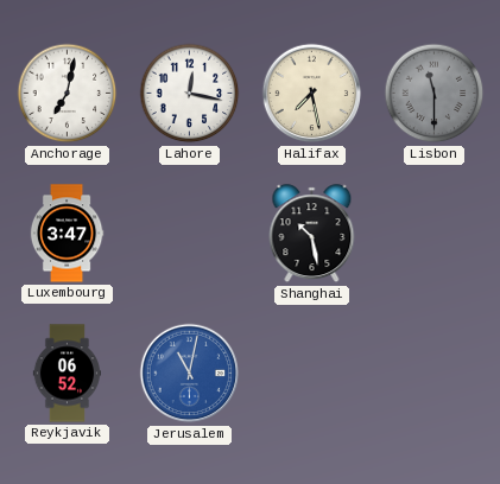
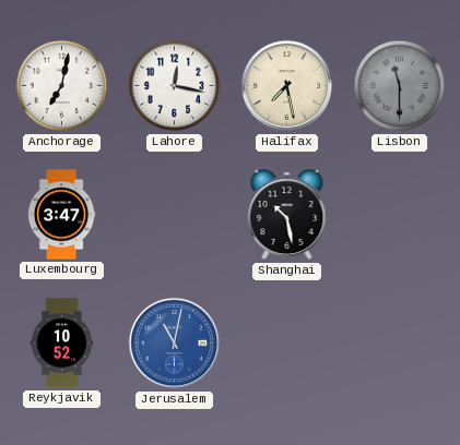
Reykjavik: 06:52 -> 10:52
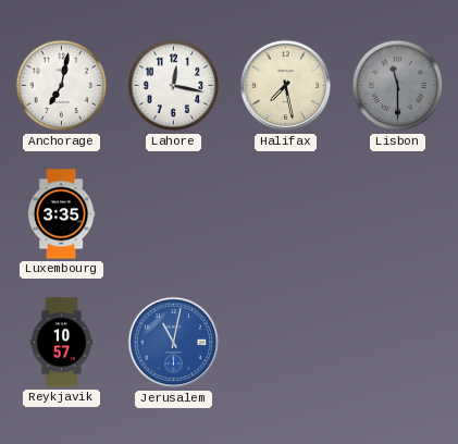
Luxembourg: 3:47 -> 3:35
Shanghai: 10:28 -> none
Reykjavik: 10:52 -> 10:57
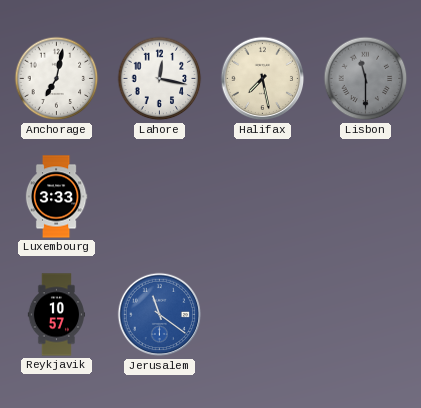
Luxembourg: 3:35 -> 3:33
Jerusalem: 11:02 -> 11:21
